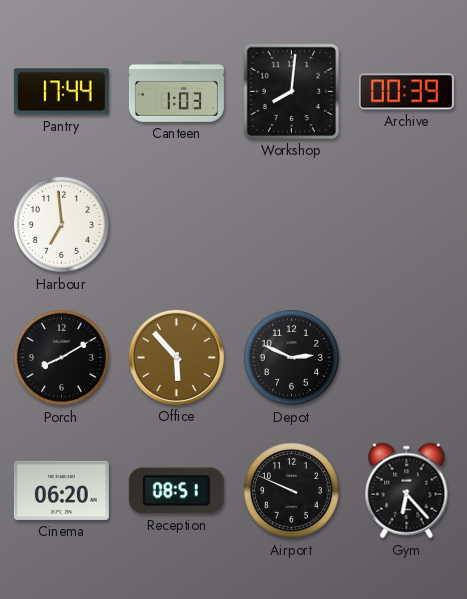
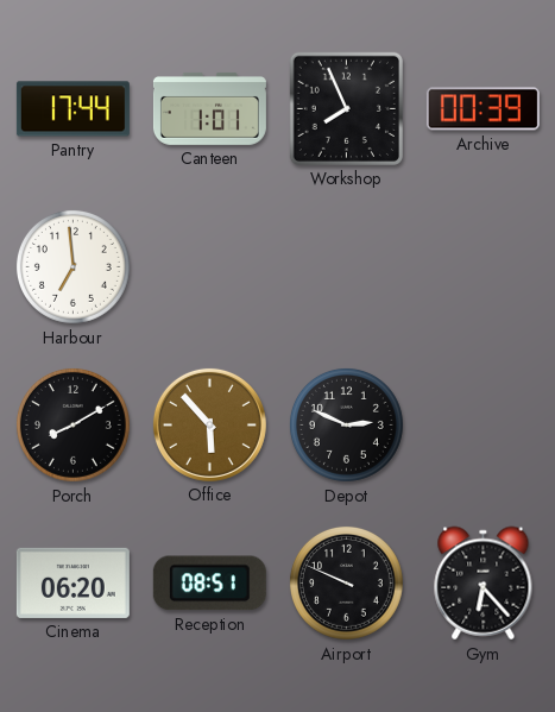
Canteen: 1:03 -> 1:01
Workshop: 8:01 -> 7:56
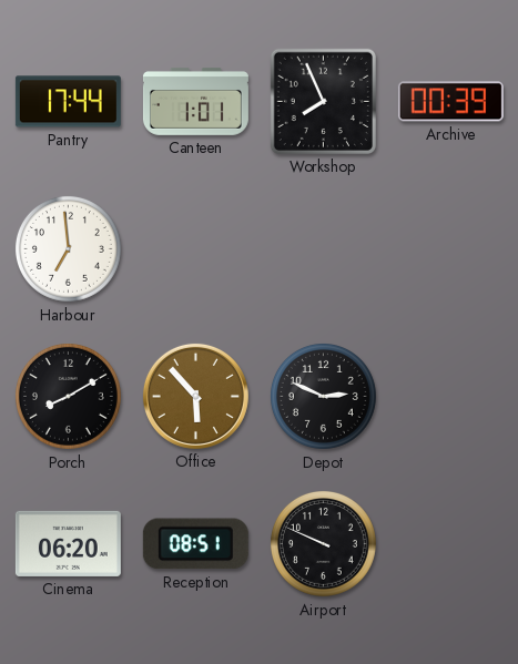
Gym: 6:23 -> none
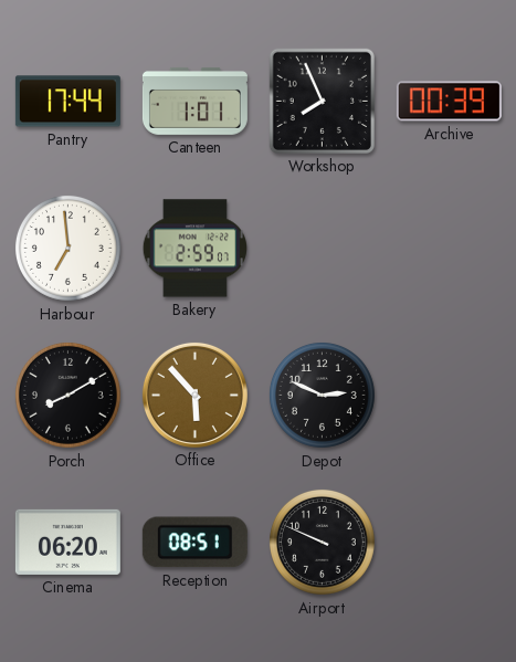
Bakery: none -> 2:59
